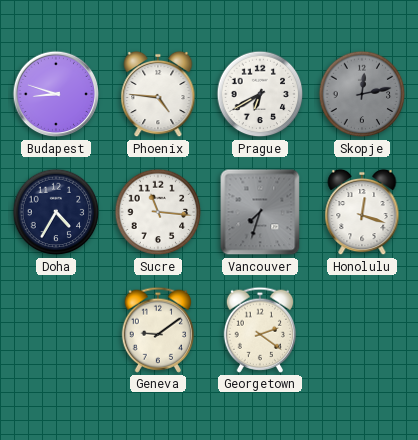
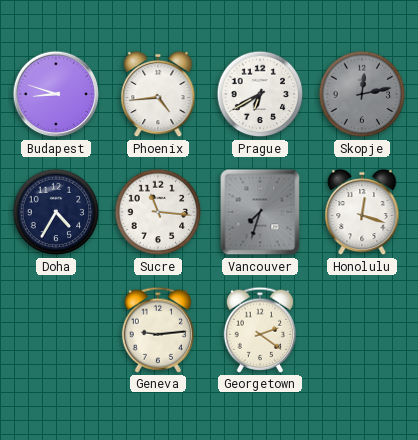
Phoenix: 4:46 -> 4:44
Geneva: 9:09 -> 9:14
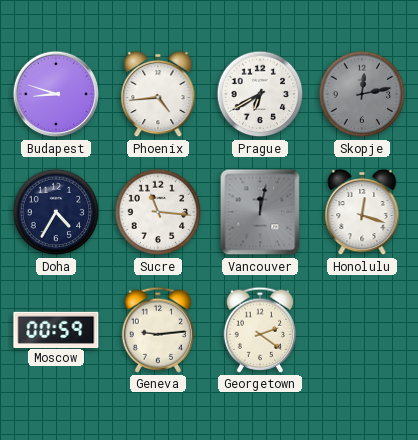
Vancouver: 7:33 -> 12:02
Moscow: none -> 00:59
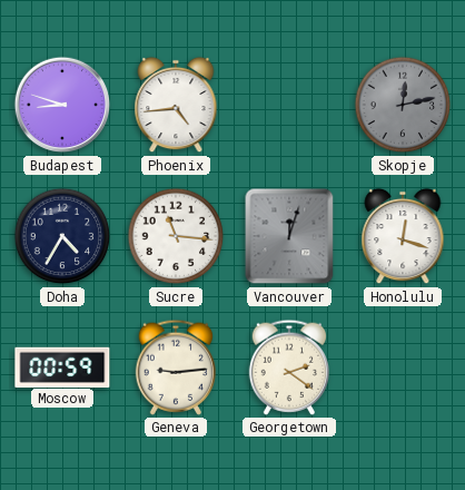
Prague: 6:40 -> none
Vancouver: 12:02 -> 12:03
